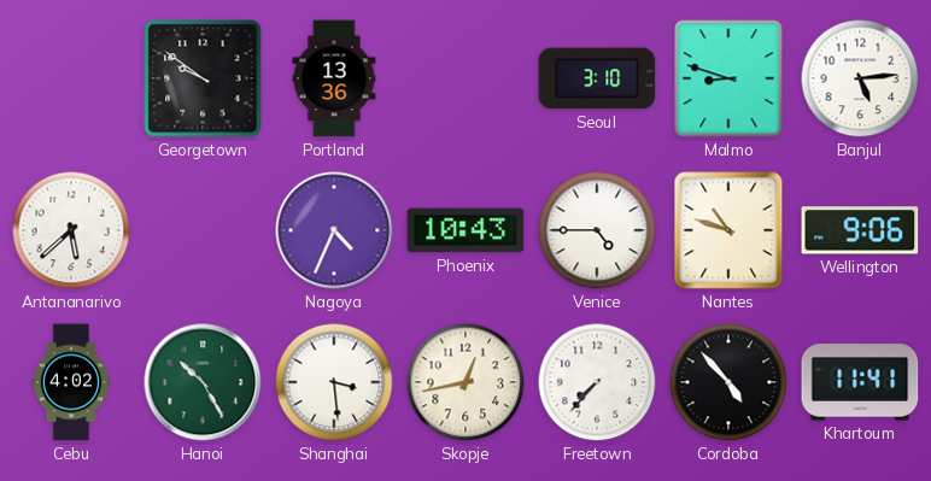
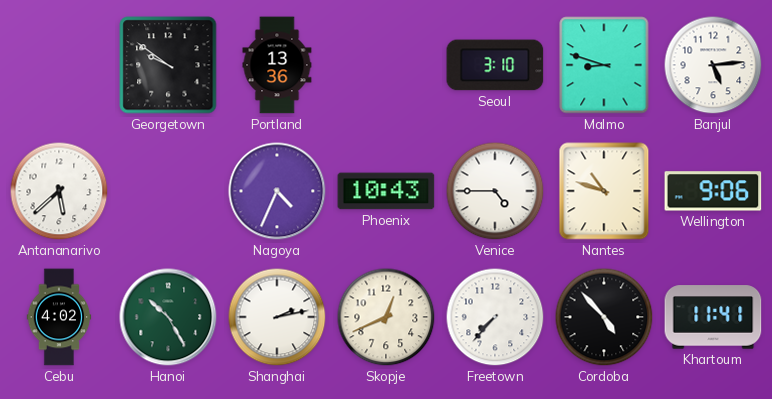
Shanghai: 3:29 -> 2:13
Skopje: 12:43 -> 12:41
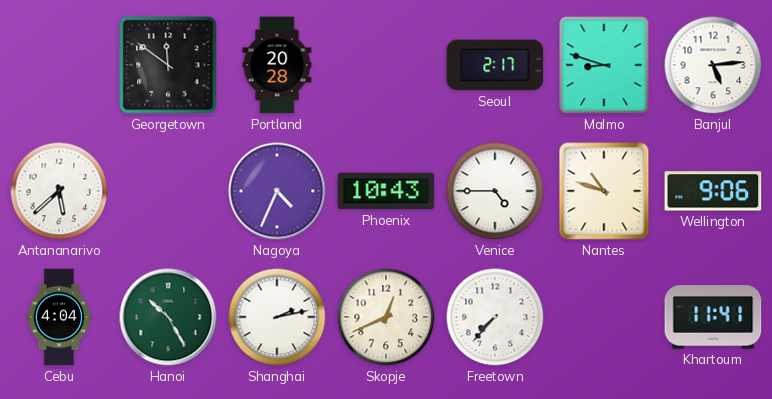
Georgetown: 9:51 -> 11:51
Portland: 13:36 -> 20:28
Seoul: 3:10 -> 2:17
Cebu: 4:02 -> 4:04
Cordoba: 4:53 -> none
